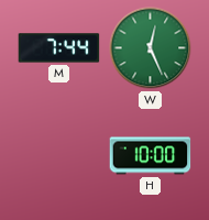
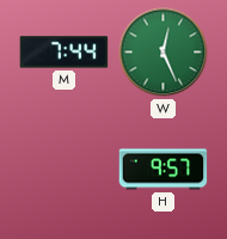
H: 10:00 -> 9:57
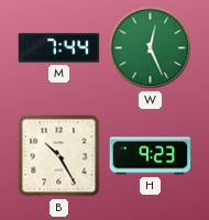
B: none -> 10:25
H: 9:57 -> 9:23
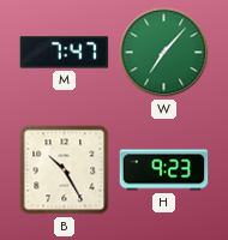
M: 7:44 -> 7:47
W: 12:26 -> 7:07
